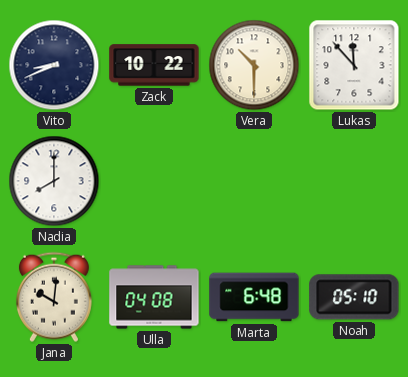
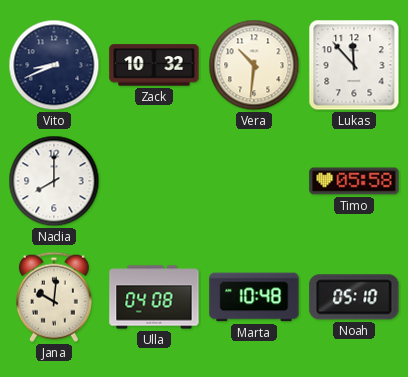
Zack: 10:22 -> 10:32
Vera: 10:30 -> 10:31
Timo: none -> 05:58
Marta: 6:48 -> 10:48
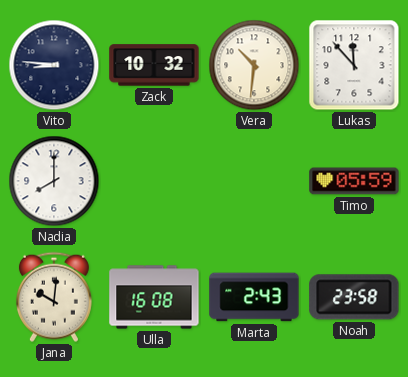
Vito: 8:41 -> 8:46
Timo: 05:58 -> 05:59
Ulla: 04:08 -> 16:08
Marta: 10:48 -> 2:43
Noah: 05:10 -> 23:58
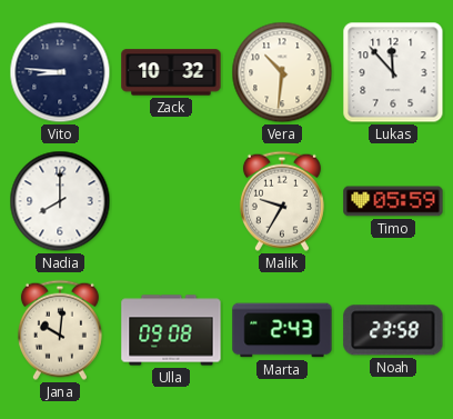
Malik: none -> 9:35
Ulla: 16:08 -> 09:08
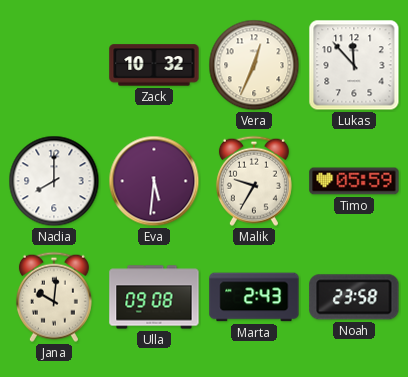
Vito: 8:46 -> none
Vera: 10:31 -> 12:34
Eva: none -> 5:31
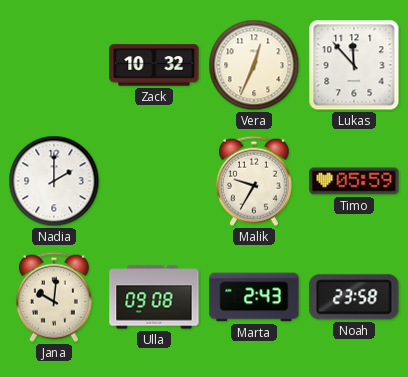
Nadia: 8:00 -> 2:00
Eva: 5:31 -> none
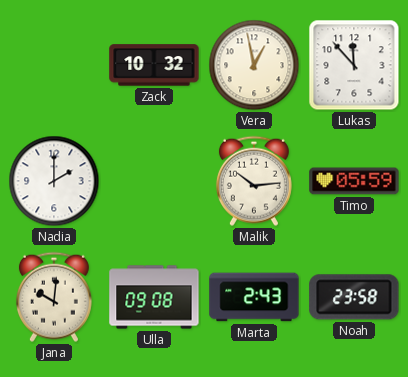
Vera: 12:34 -> 12:58
Malik: 9:35 -> 10:14
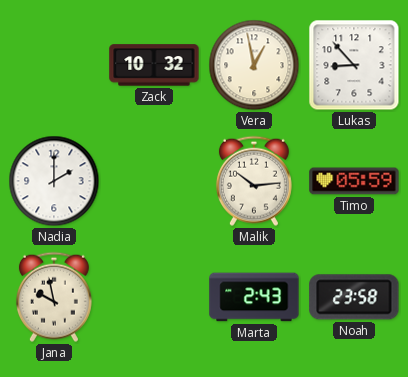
Lukas: 11:53 -> 8:53
Jana: 10:01 -> 9:58
Ulla: 09:08 -> none
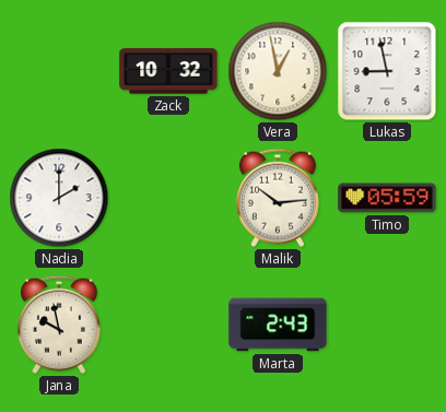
Lukas: 8:53 -> 8:58
Noah: 23:58 -> none
